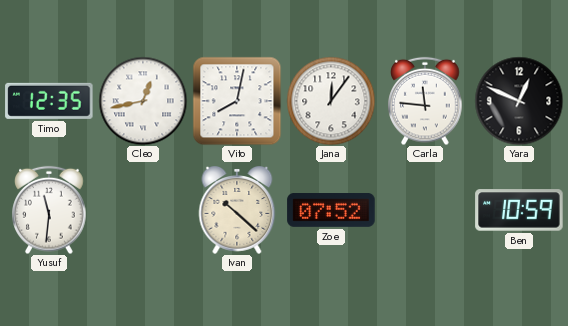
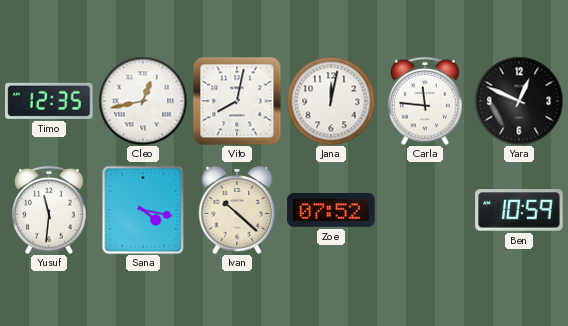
Jana: 12:06 -> 12:02
Sana: none -> 4:17
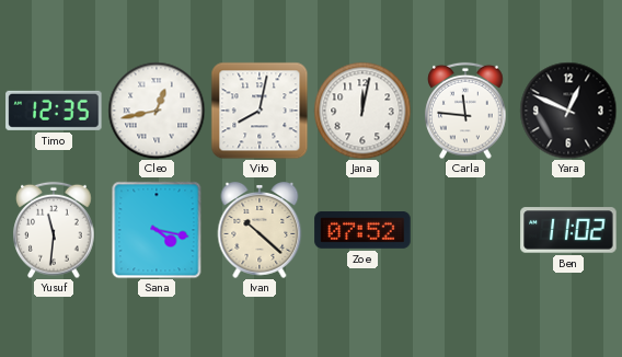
Ben: 10:59 -> 11:02
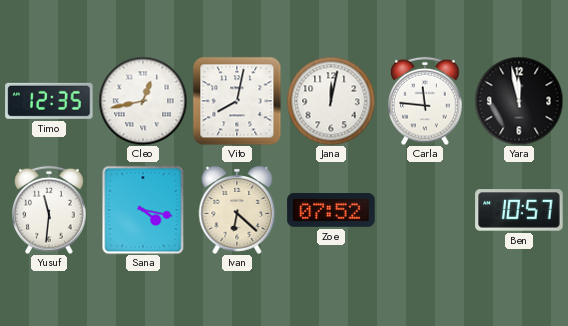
Yara: 12:49 -> 11:58
Ivan: 10:22 -> 6:22
Ben: 11:02 -> 10:57
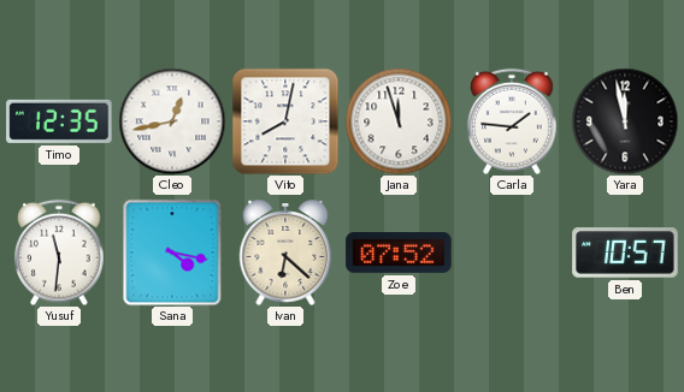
Jana: 12:02 -> 11:57
Carla: 11:46 -> 1:46
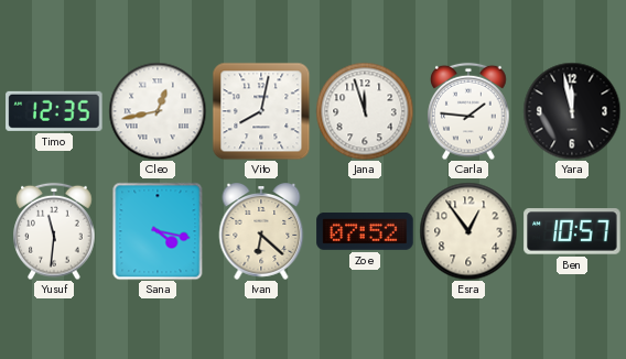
Esra: none -> 12:54
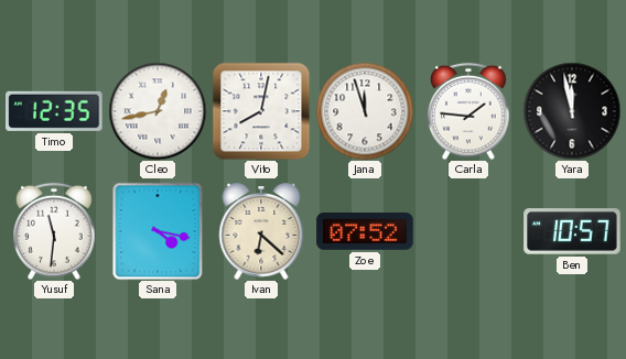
Esra: 12:54 -> none
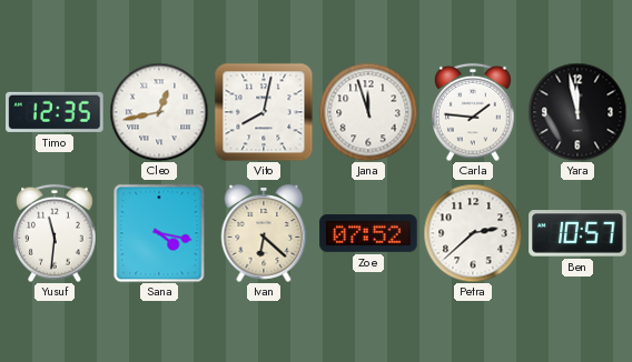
Petra: none -> 2:38
